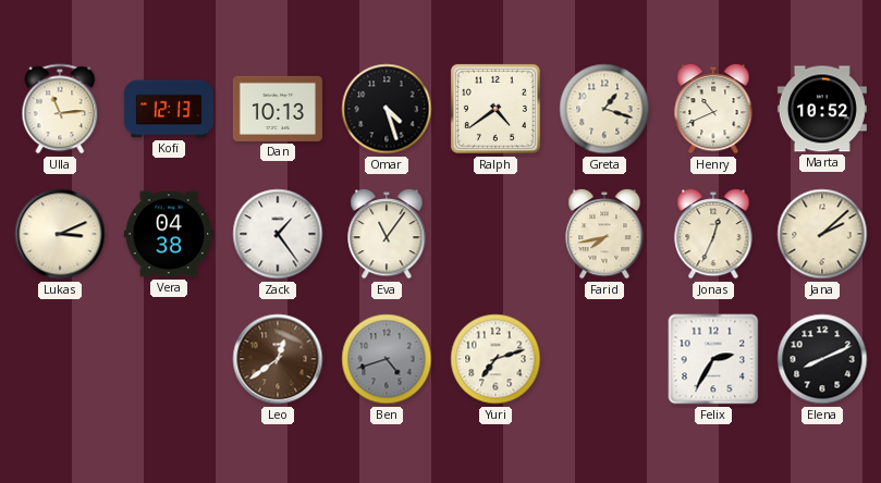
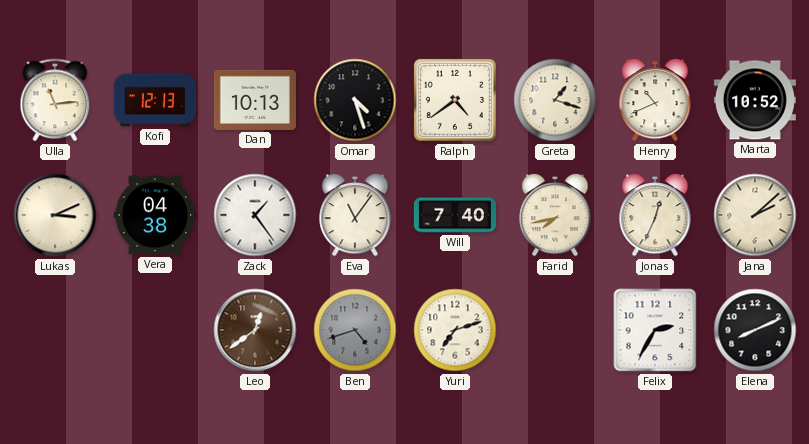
Will: none -> 7:40
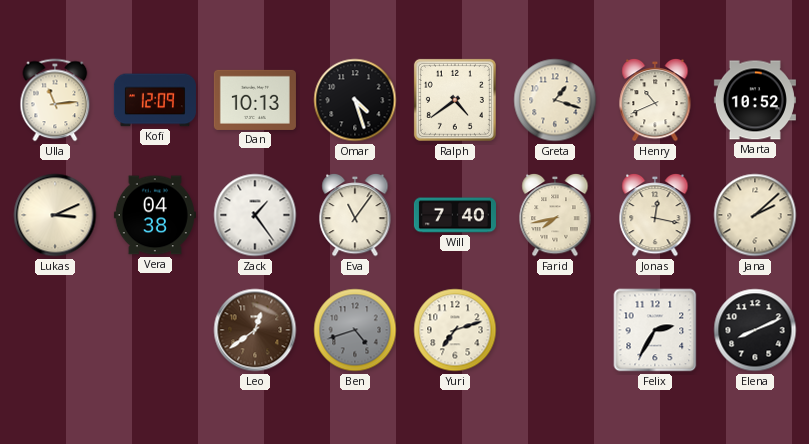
Kofi: 12:13 -> 12:09
Jonas: 12:34 -> 12:17
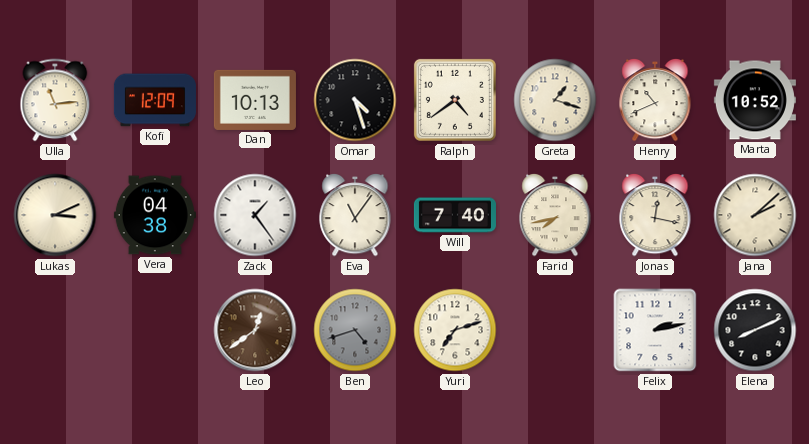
Felix: 2:35 -> 2:13
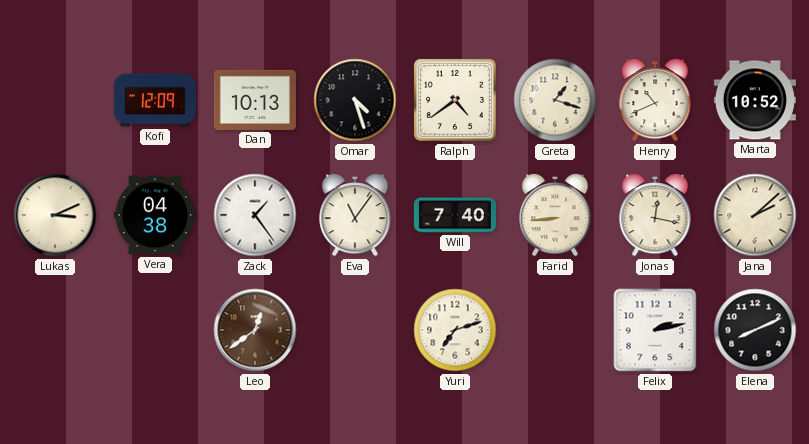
Ulla: 11:14 -> none
Farid: 7:43 -> 8:44
Ben: 4:42 -> none
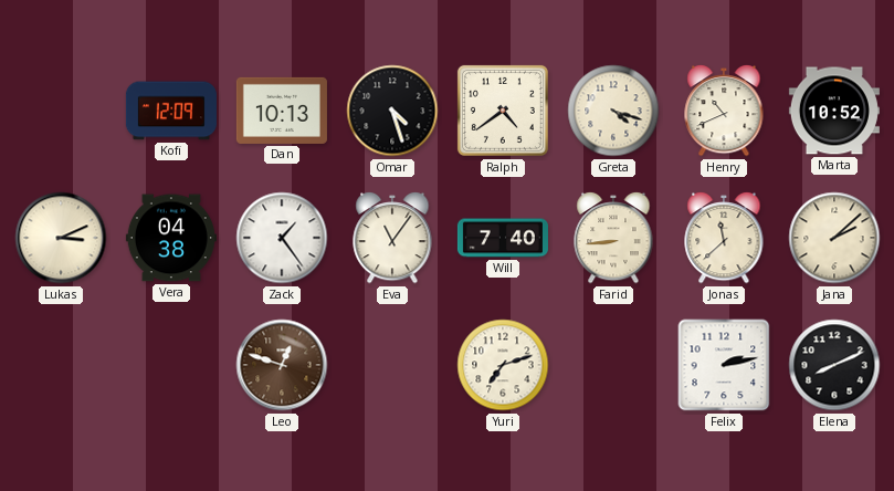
Greta: 1:18 -> 4:18
Jonas: 12:17 -> 11:38
Leo: 12:39 -> 12:48
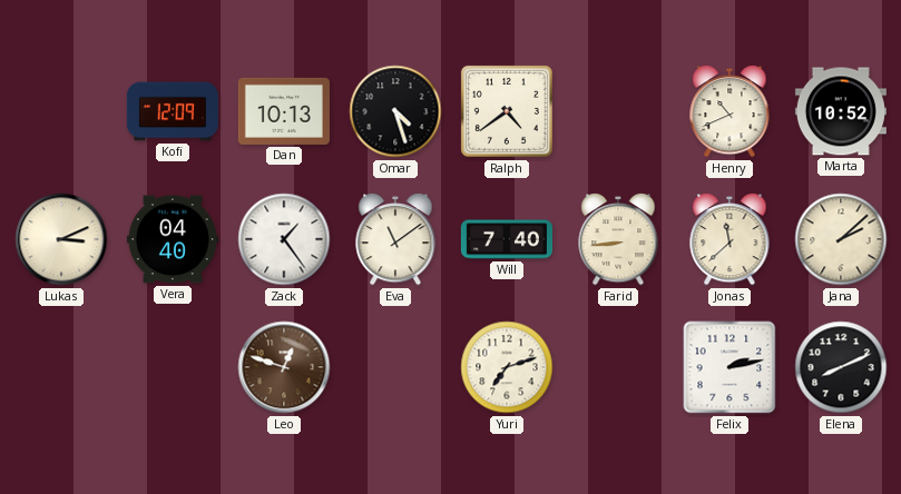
Greta: 4:18 -> none
Vera: 04:38 -> 04:40
Eva: 11:06 -> 11:09
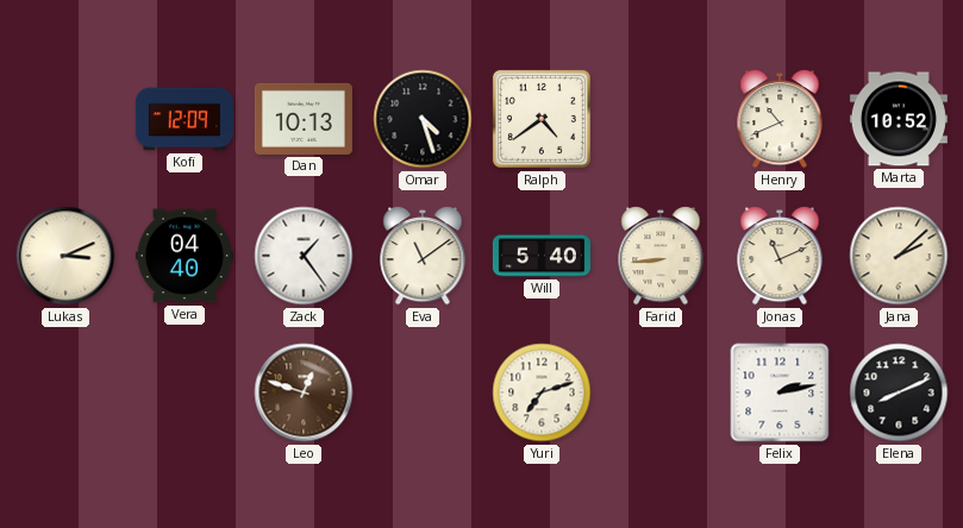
Will: 7:40 -> 5:40
Jonas: 11:38 -> 11:11
